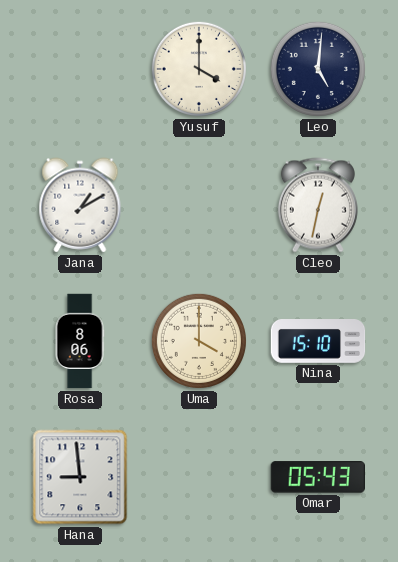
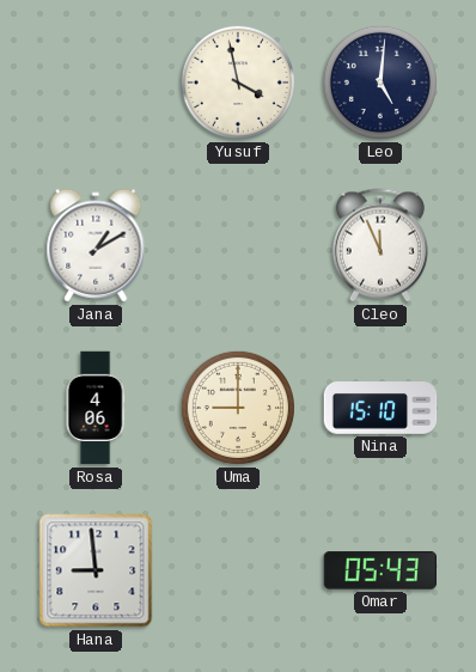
Yusuf: 4:00 -> 3:58
Cleo: 12:32 -> 11:56
Rosa: 8:06 -> 4:06
Uma: 4:00 -> 9:00
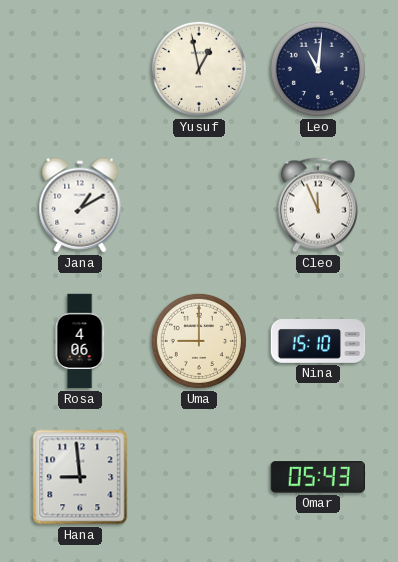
Yusuf: 3:58 -> 12:58
Leo: 5:01 -> 11:01
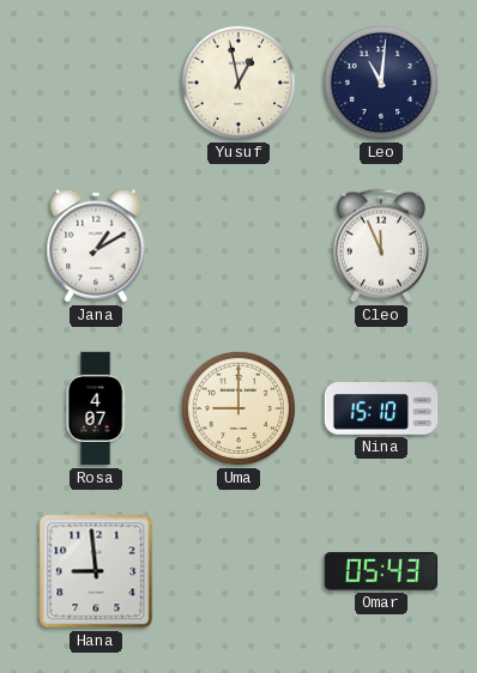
Rosa: 4:06 -> 4:07
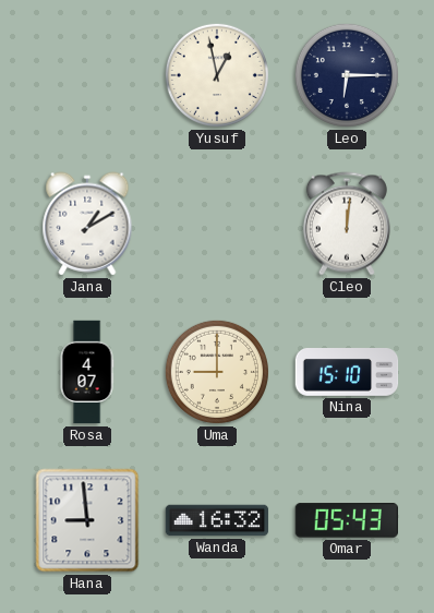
Leo: 11:01 -> 6:15
Cleo: 11:56 -> 12:01
Wanda: none -> 16:32
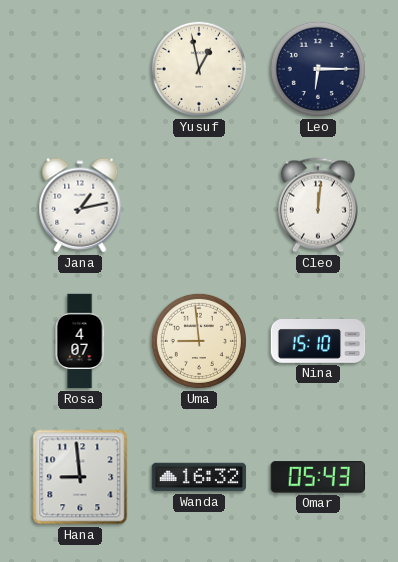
Jana: 1:10 -> 1:13
Uma: 9:00 -> 8:59
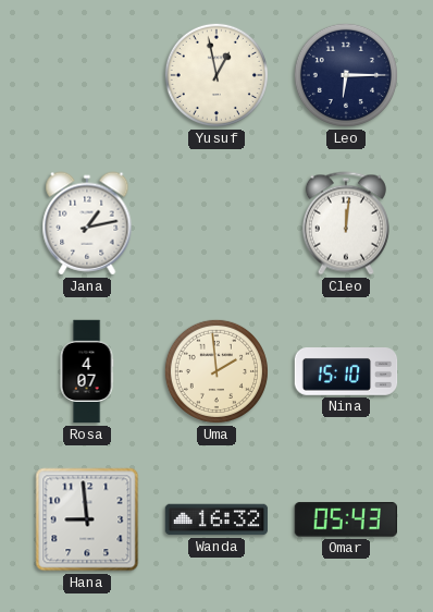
Uma: 8:59 -> 1:59
